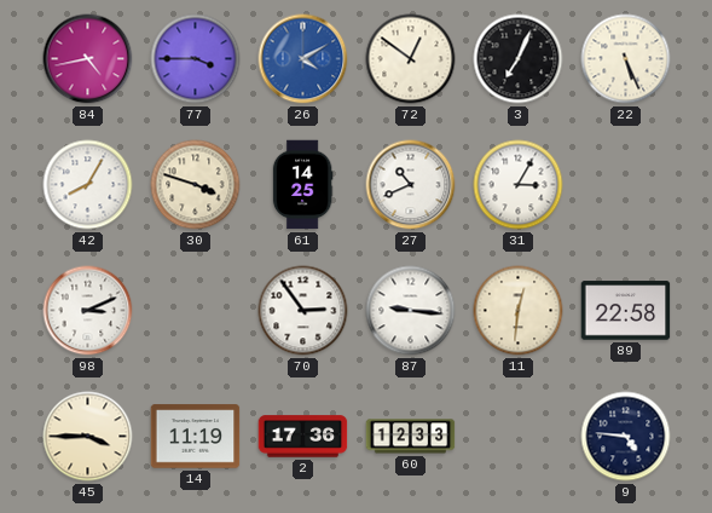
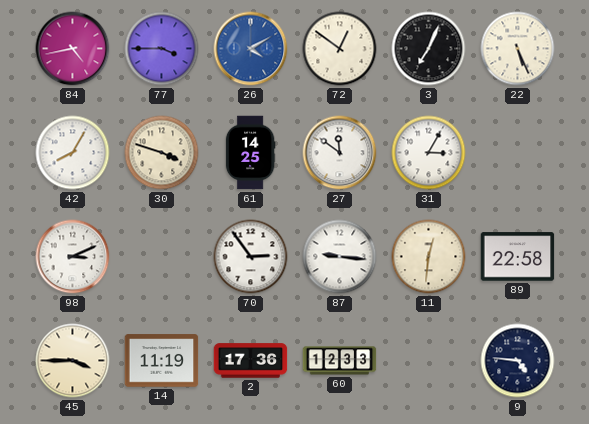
27: 10:41 -> 11:51
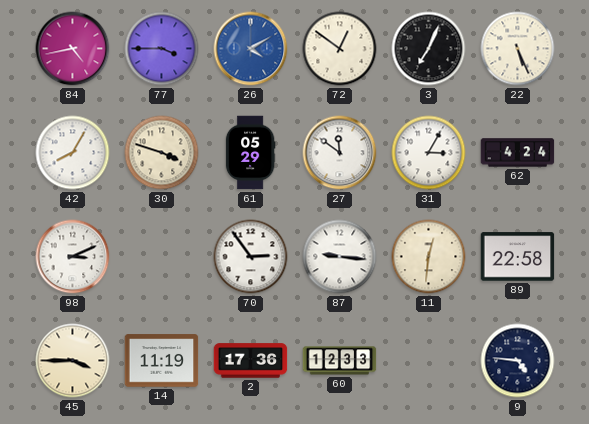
61: 14:25 -> 05:29
62: none -> 4:24
